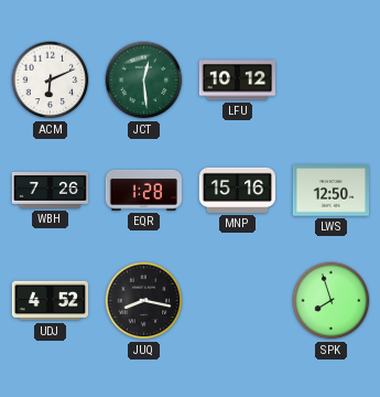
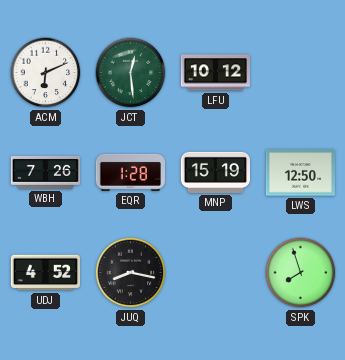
MNP: 15:16 -> 15:19
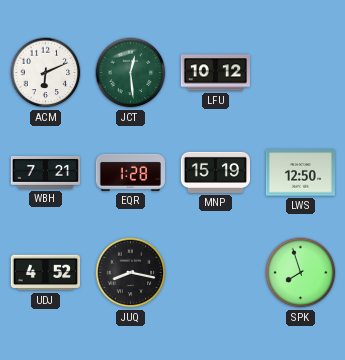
WBH: 7:26 -> 7:21
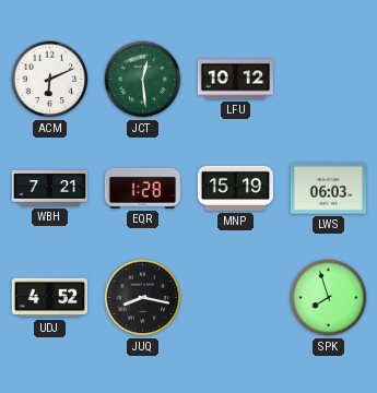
LWS: 12:50 -> 06:03
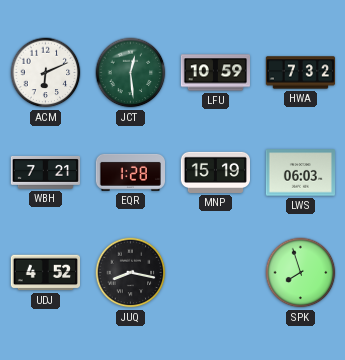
LFU: 10:12 -> 10:59
HWA: none -> 7:32
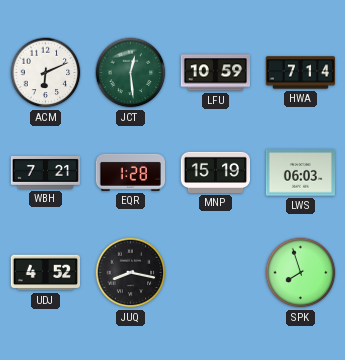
HWA: 7:32 -> 7:14
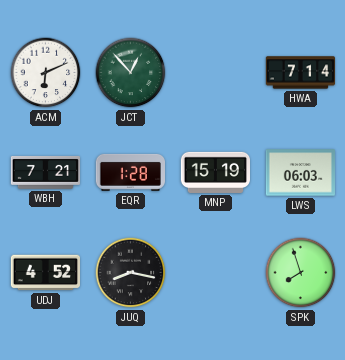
JCT: 12:29 -> 12:53
LFU: 10:59 -> none
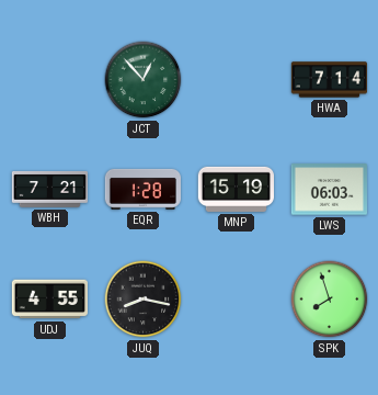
ACM: 6:11 -> none
UDJ: 4:52 -> 4:55
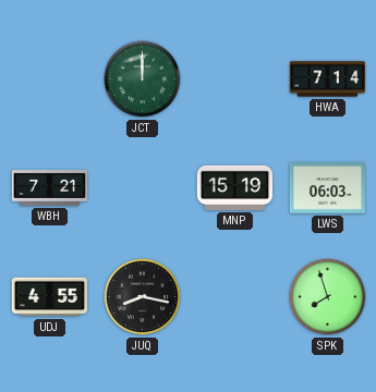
JCT: 12:53 -> 12:00
EQR: 1:28 -> none
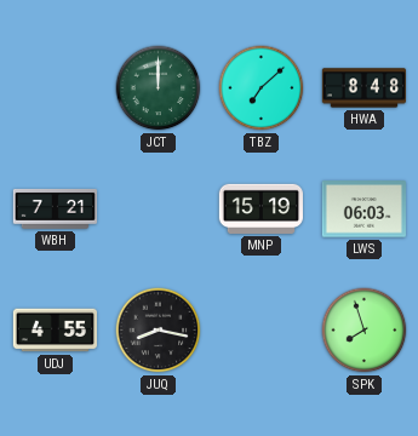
TBZ: none -> 7:08
HWA: 7:14 -> 8:48
